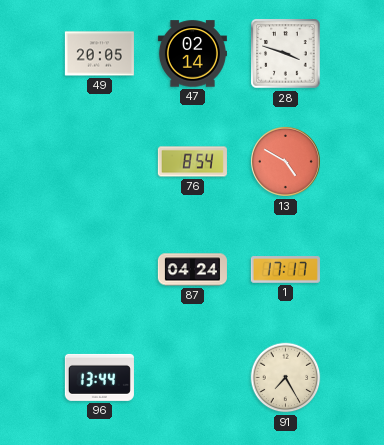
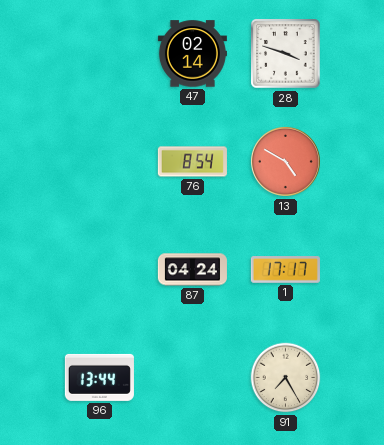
49: 20:05 -> none
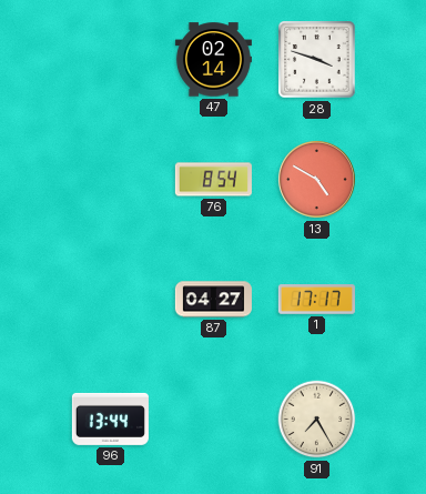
87: 04:24 -> 04:27
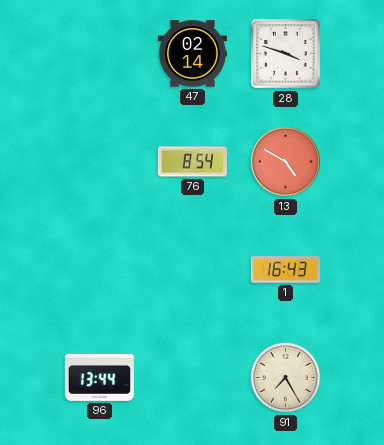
87: 04:27 -> none
1: 17:17 -> 16:43
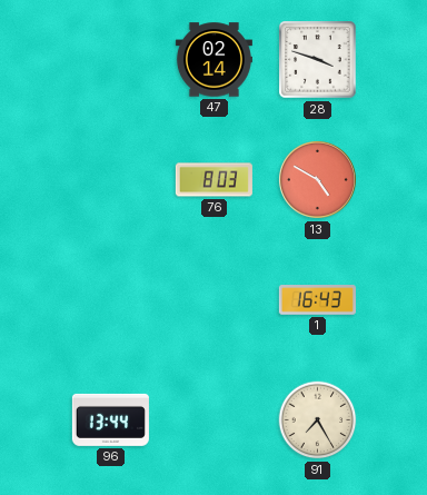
76: 8:54 -> 8:03
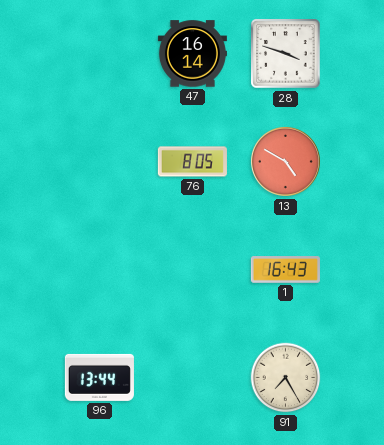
47: 02:14 -> 16:14
76: 8:03 -> 8:05
